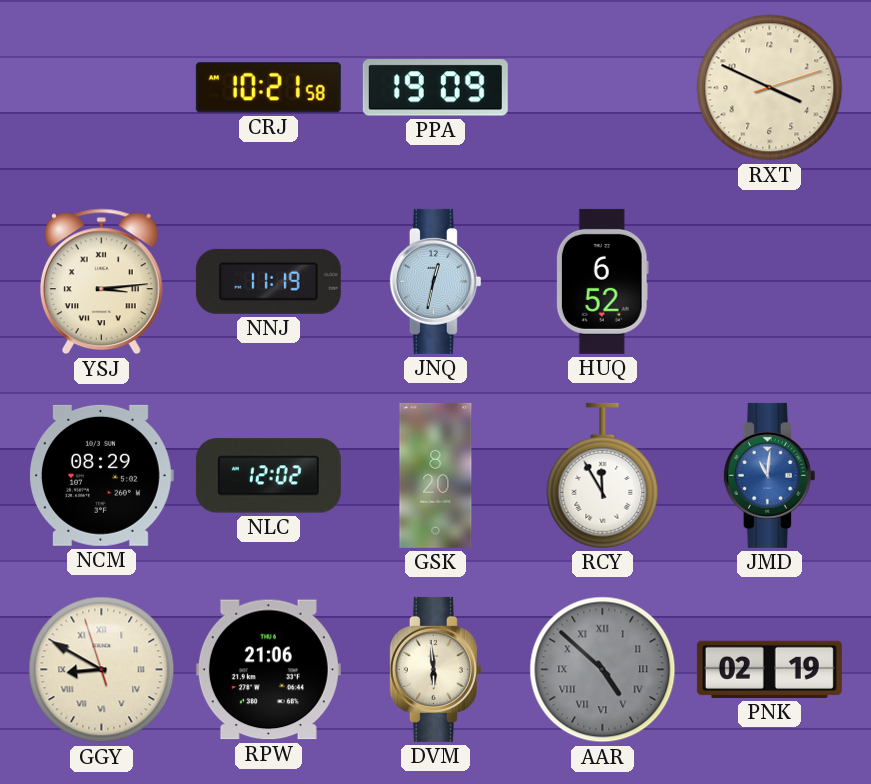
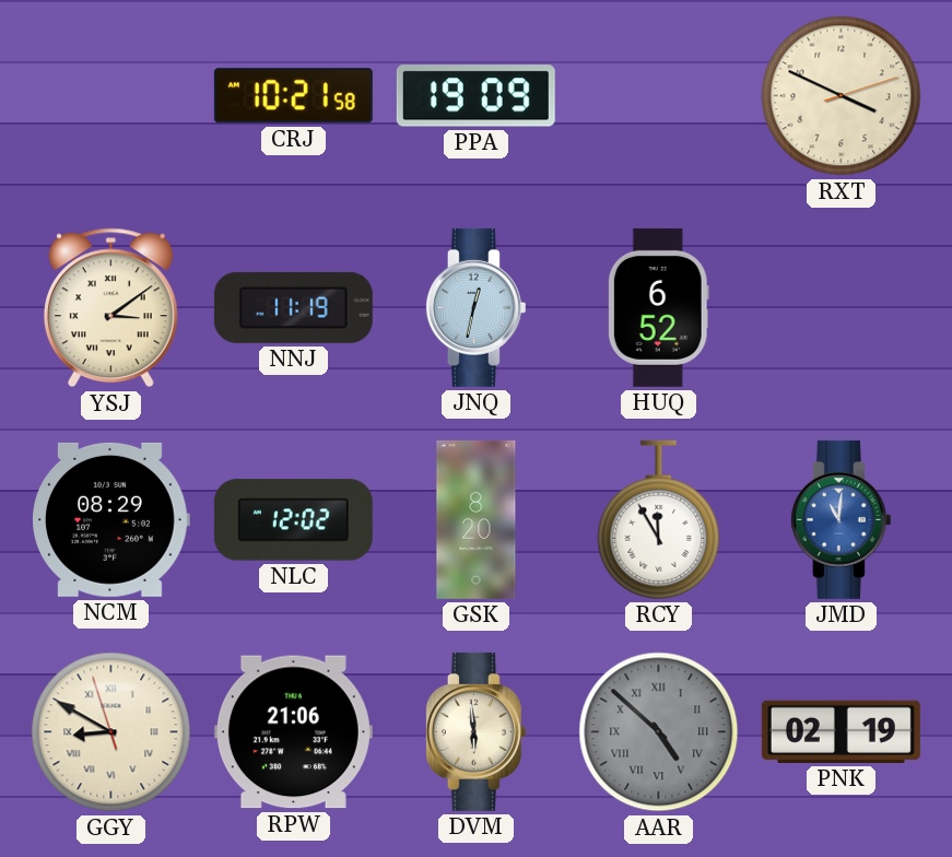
YSJ: 3:14 -> 3:09
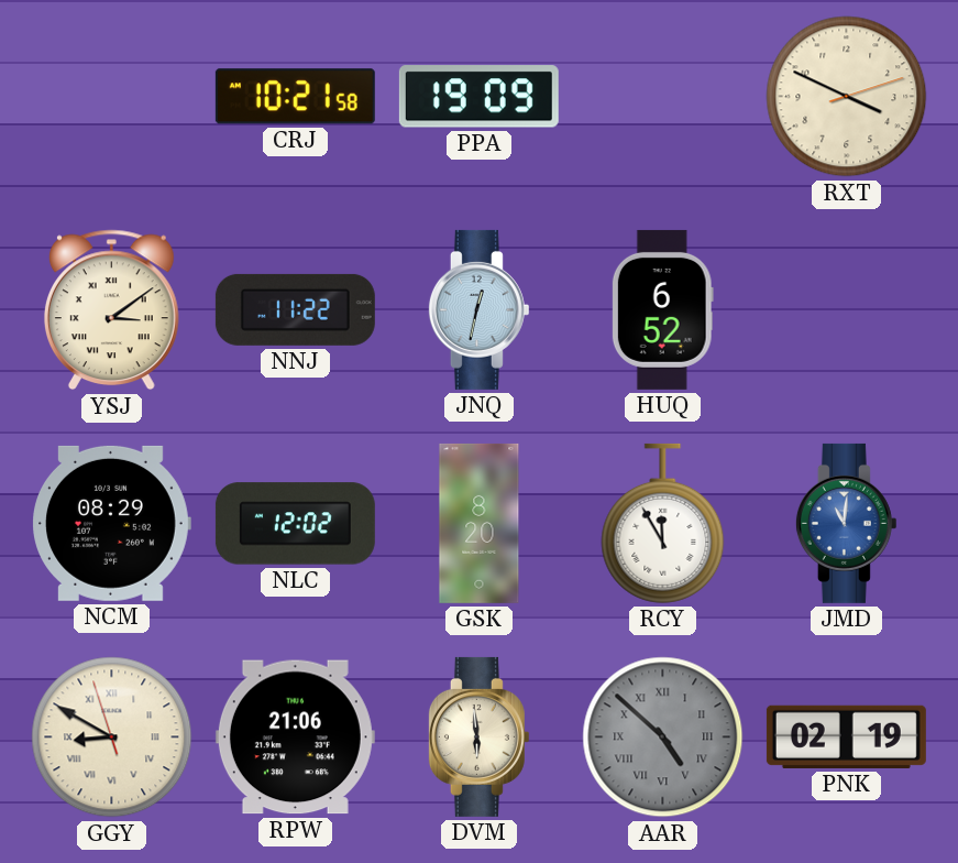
NNJ: 11:19 -> 11:22
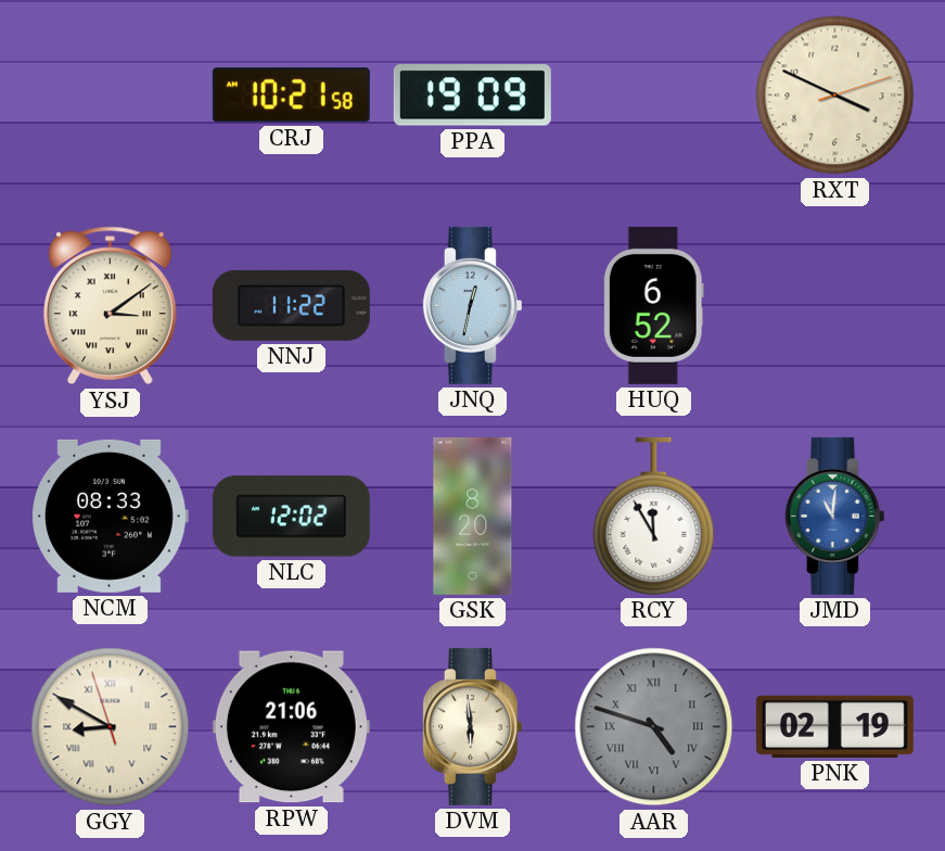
NCM: 08:29 -> 08:33
AAR: 4:52 -> 4:48
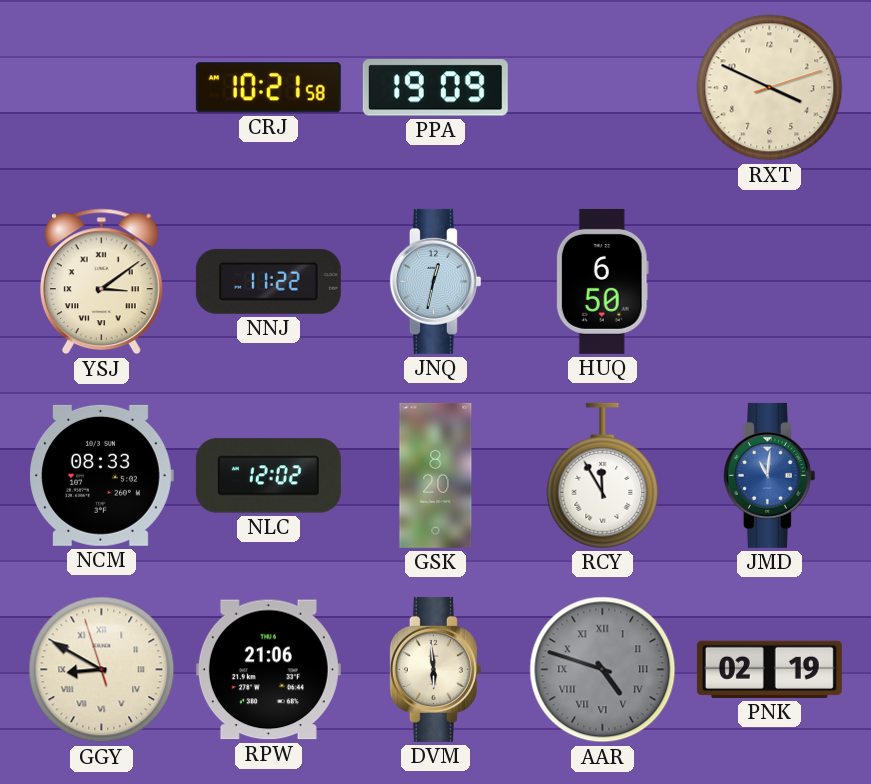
HUQ: 6:52 -> 6:50
